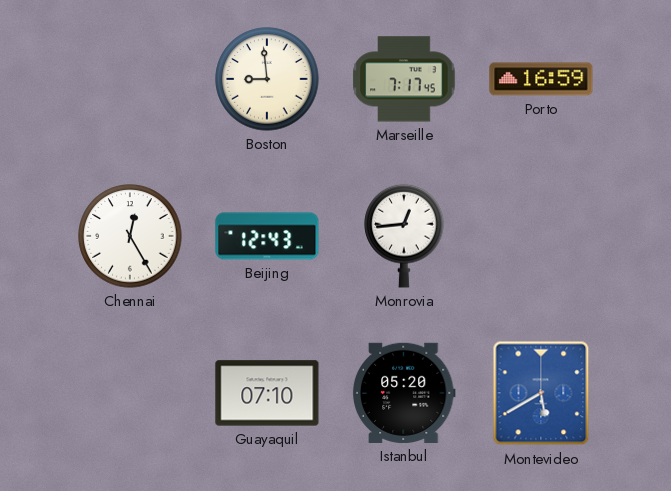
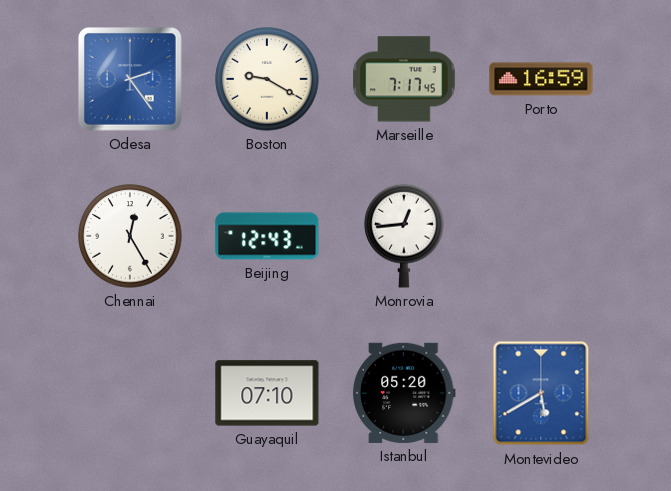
Odesa: none -> 2:24
Boston: 8:59 -> 9:20
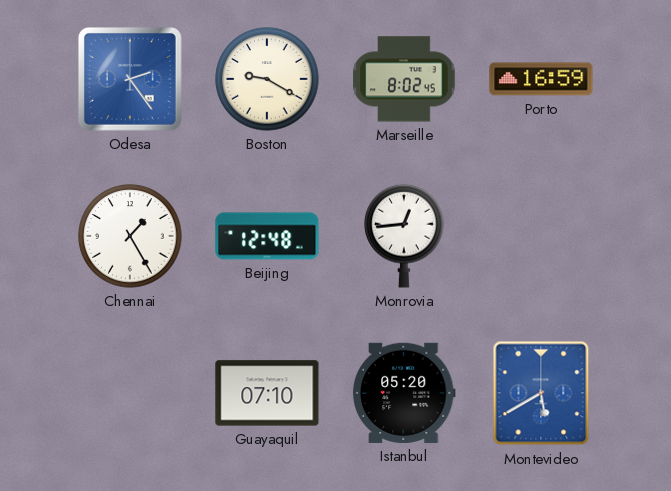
Marseille: 7:17 -> 8:02
Chennai: 12:25 -> 1:25
Beijing: 12:43 -> 12:48
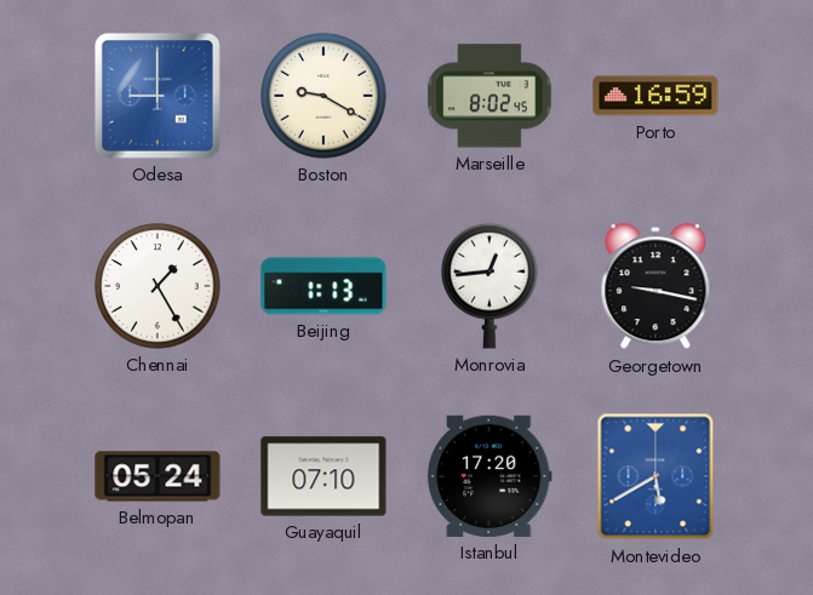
Odesa: 2:24 -> 9:00
Beijing: 12:48 -> 1:13
Georgetown: none -> 9:17
Belmopan: none -> 05:24
Istanbul: 05:20 -> 17:20
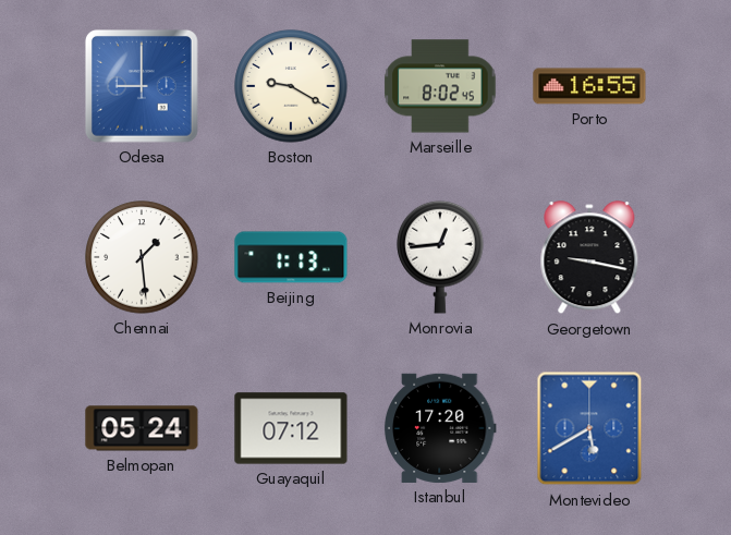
Porto: 16:59 -> 16:55
Chennai: 1:25 -> 1:29
Guayaquil: 07:10 -> 07:12
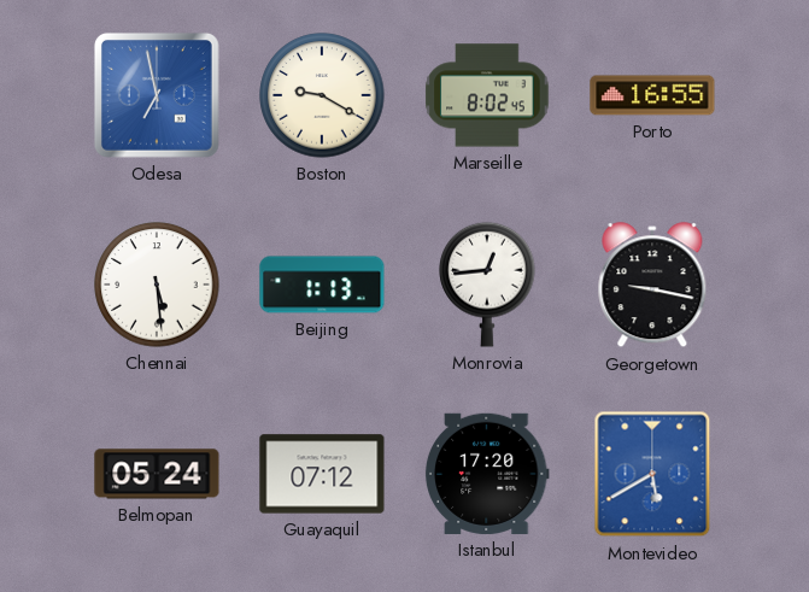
Odesa: 9:00 -> 6:58
Chennai: 1:29 -> 5:29
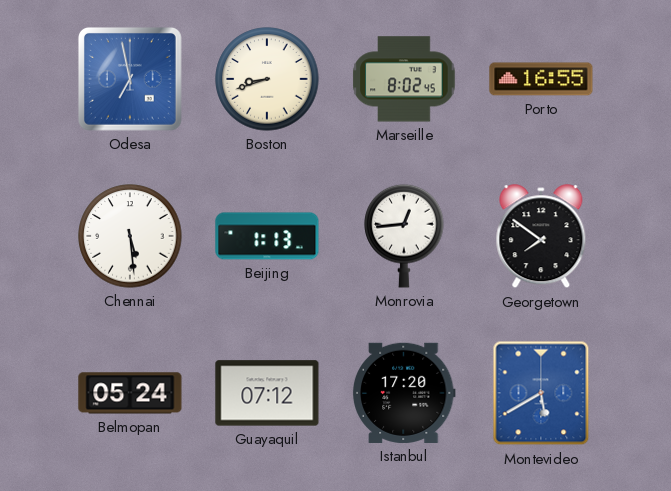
Boston: 9:20 -> 8:42
Georgetown: 9:17 -> 7:51
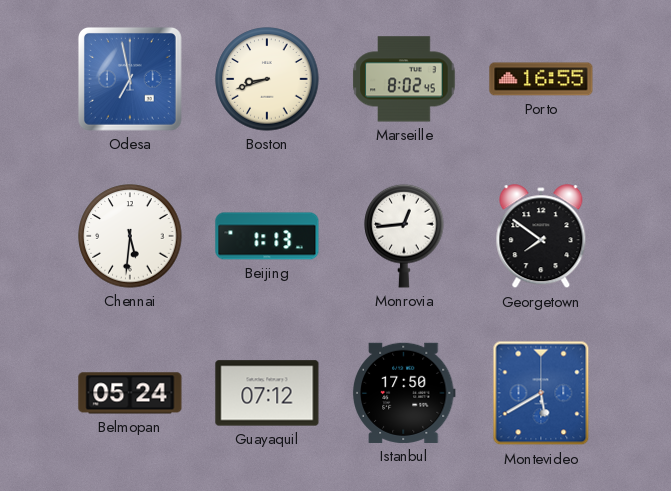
Chennai: 5:29 -> 5:31
Istanbul: 17:20 -> 17:50
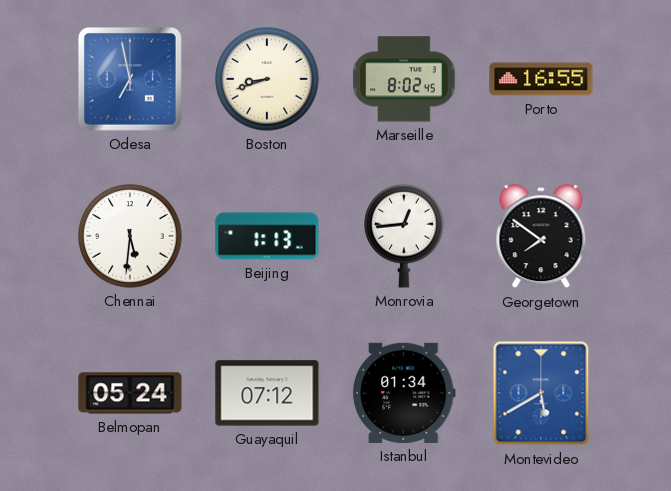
Istanbul: 17:50 -> 01:34
